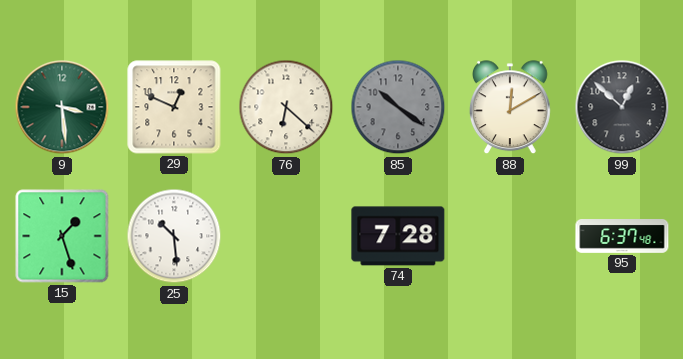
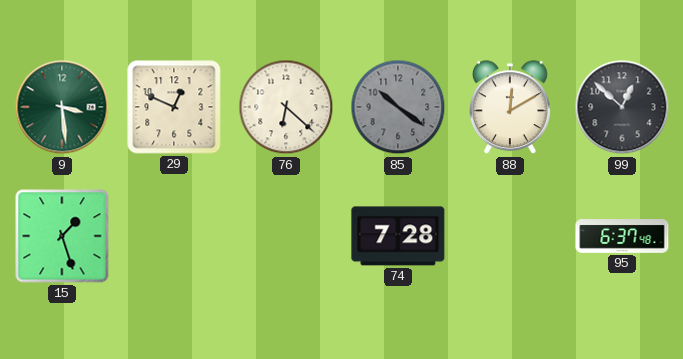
25: 10:29 -> none
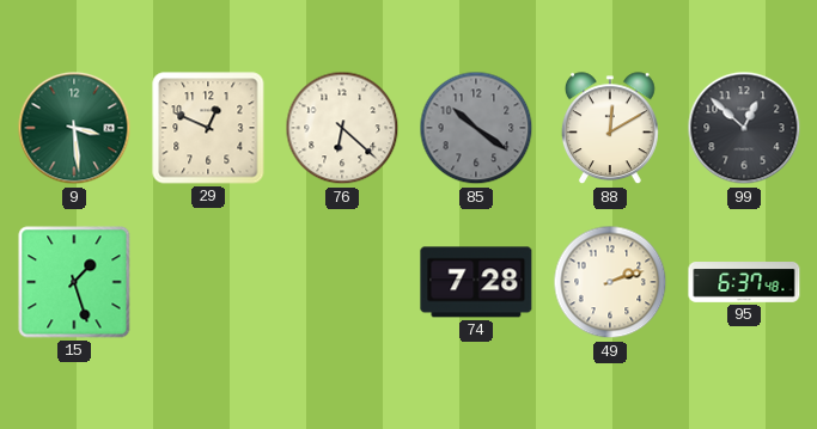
49: none -> 2:12
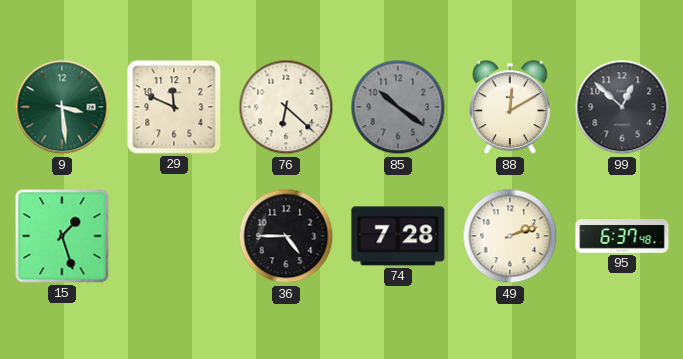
29: 12:49 -> 11:49
36: none -> 4:45
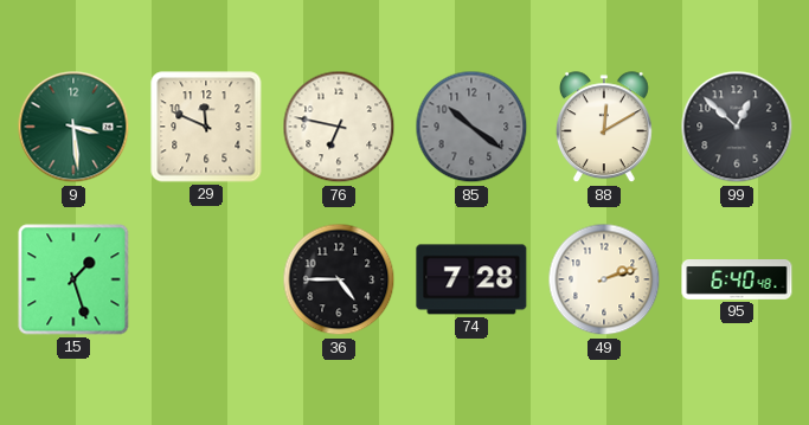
76: 6:22 -> 6:47
95: 6:37 -> 6:40
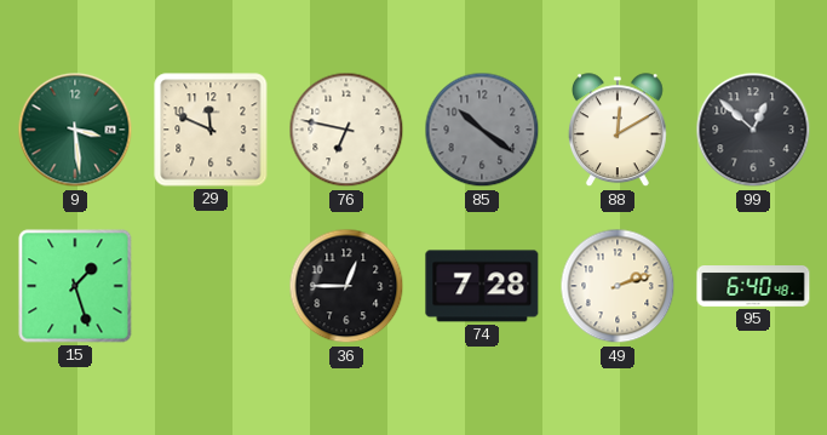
36: 4:45 -> 12:45
